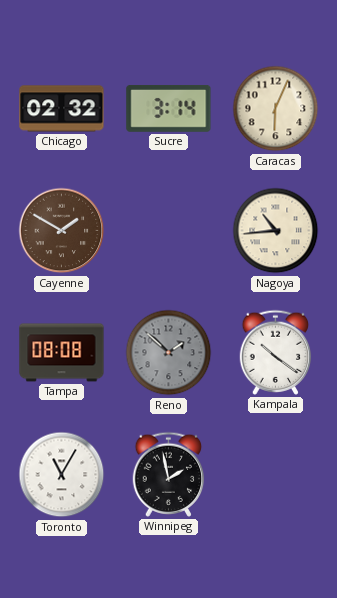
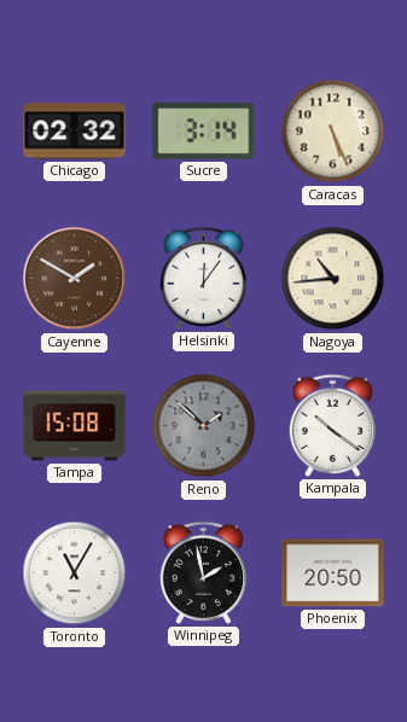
Caracas: 6:04 -> 5:26
Helsinki: none -> 12:06
Tampa: 08:08 -> 15:08
Phoenix: none -> 20:50
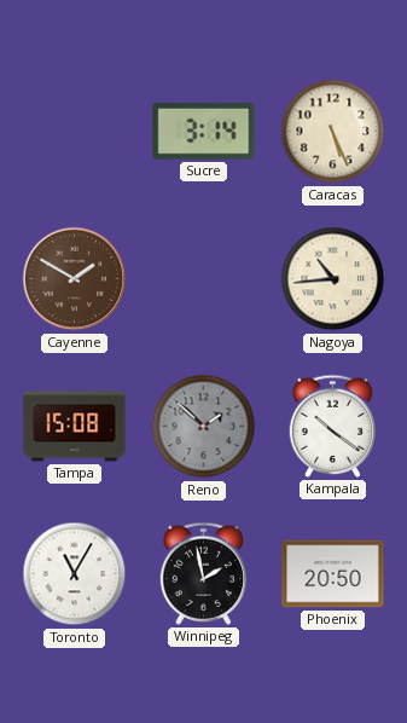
Chicago: 02:32 -> none
Helsinki: 12:06 -> none
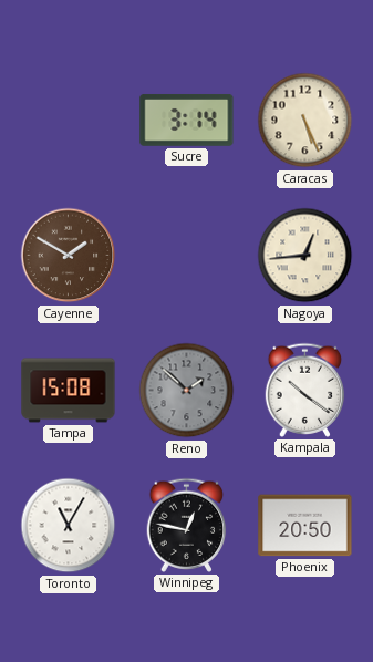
Nagoya: 10:44 -> 12:44
Winnipeg: 1:58 -> 12:47
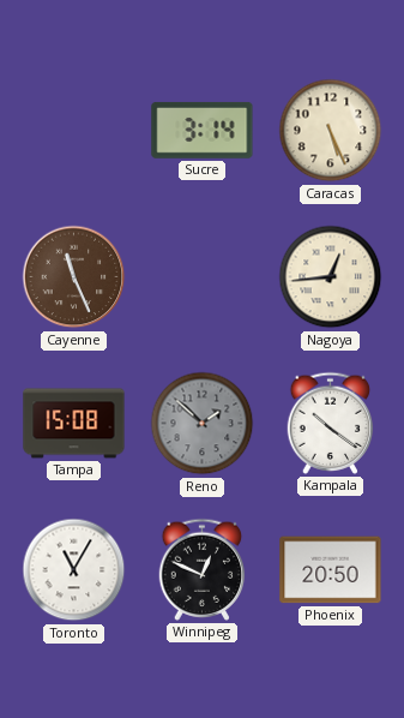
Cayenne: 1:50 -> 11:26
Winnipeg: 12:47 -> 12:49
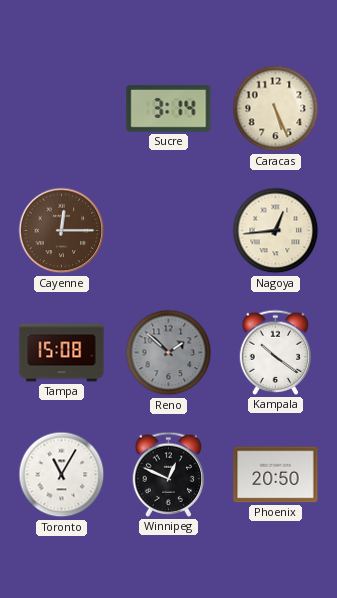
Cayenne: 11:26 -> 12:15
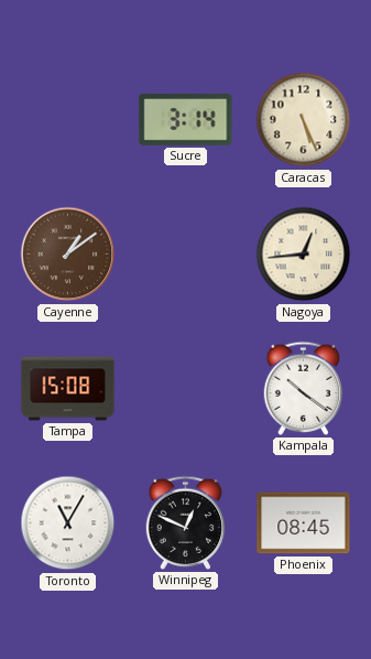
Cayenne: 12:15 -> 1:09
Reno: 1:52 -> none
Phoenix: 20:50 -> 08:45
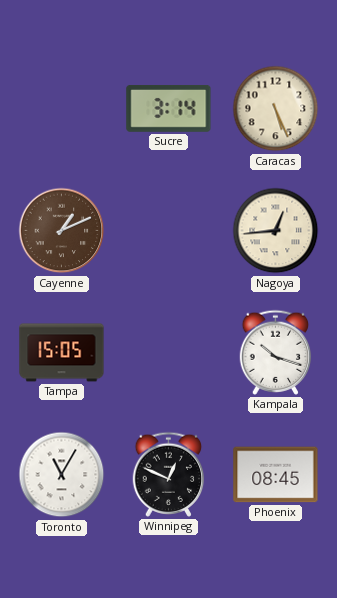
Cayenne: 1:09 -> 1:11
Tampa: 15:08 -> 15:05
Kampala: 10:21 -> 10:18
